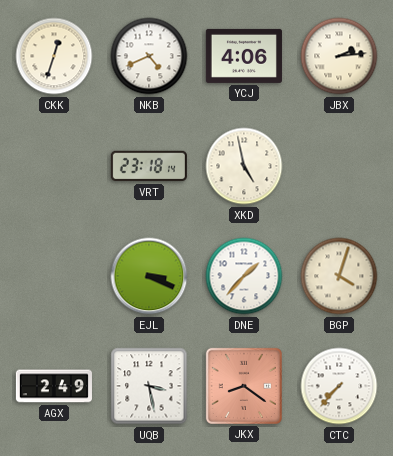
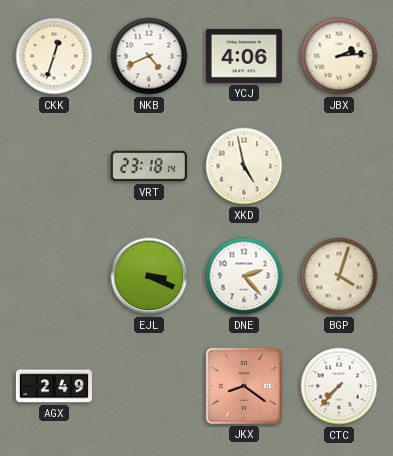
DNE: 1:37 -> 2:23
UQB: 3:28 -> none
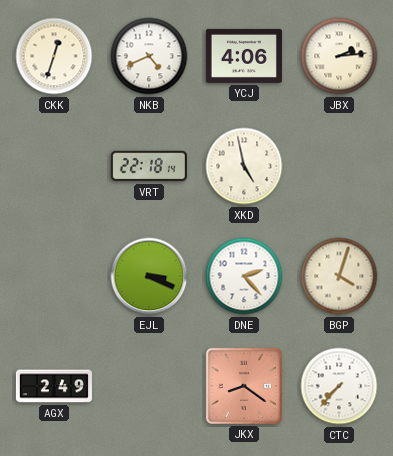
VRT: 23:18 -> 22:18
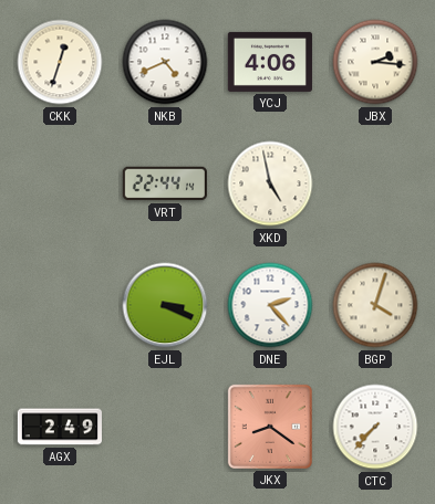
JBX: 2:14 -> 2:16
VRT: 22:18 -> 22:44
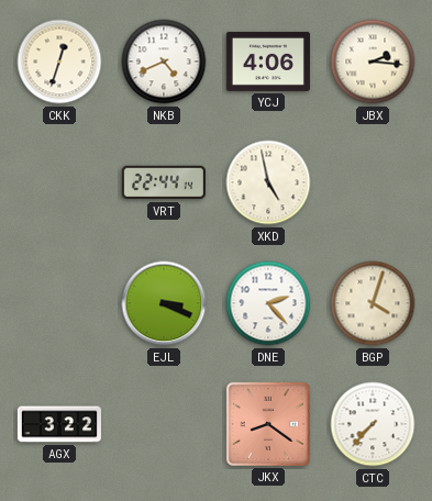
AGX: 2:49 -> 3:22
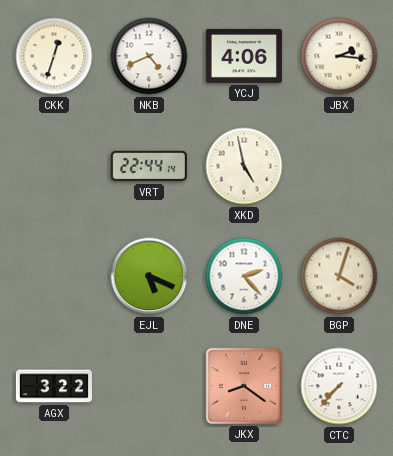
EJL: 3:19 -> 5:19
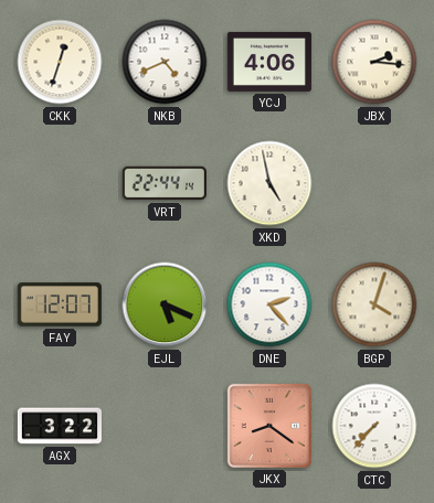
FAY: none -> 12:07
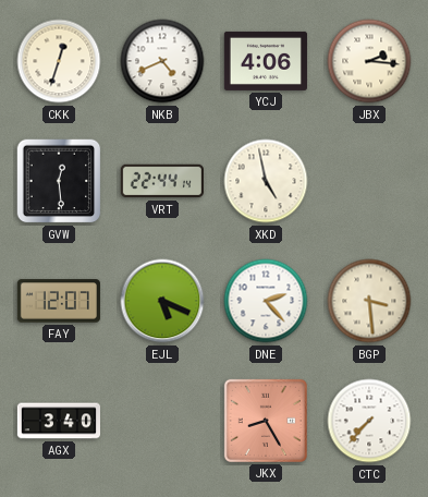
GVW: none -> 12:29
BGP: 4:03 -> 3:29
AGX: 3:22 -> 3:40
JKX: 8:21 -> 8:25
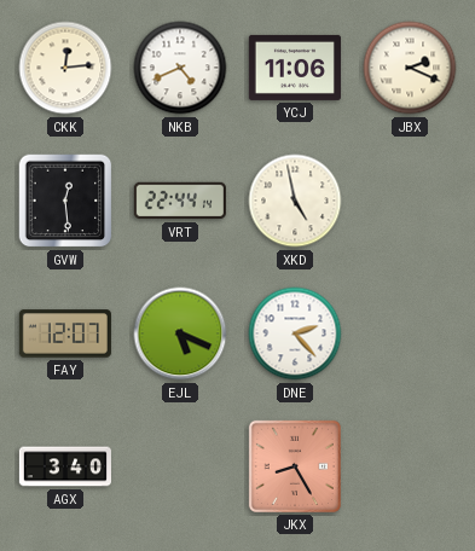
CKK: 12:33 -> 12:14
YCJ: 4:06 -> 11:06
JBX: 2:16 -> 2:19
BGP: 3:29 -> none
CTC: 7:37 -> none
